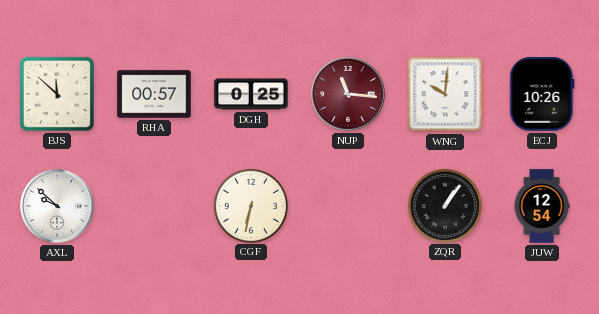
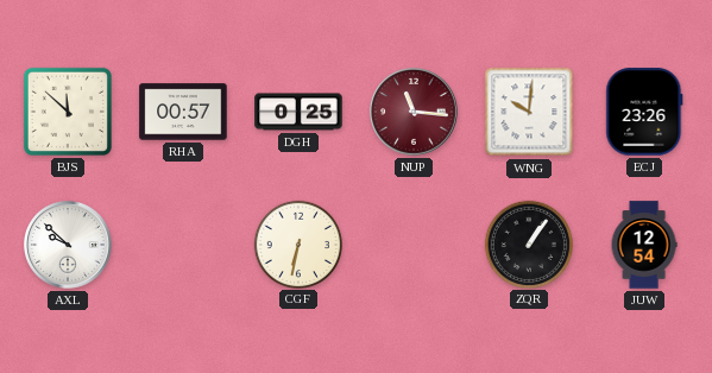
ECJ: 10:26 -> 23:26
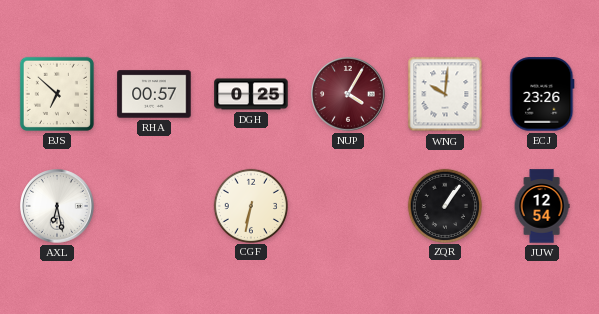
BJS: 11:52 -> 6:52
NUP: 11:16 -> 4:05
AXL: 9:52 -> 6:28
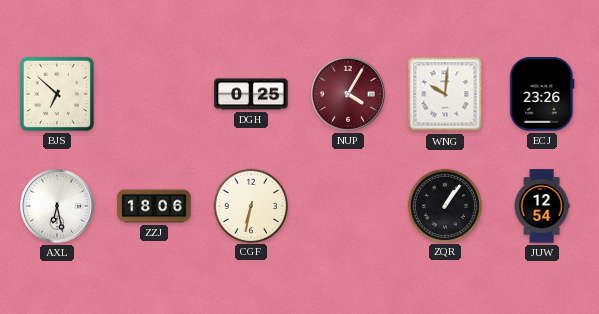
RHA: 00:57 -> none
ZZJ: none -> 18:06
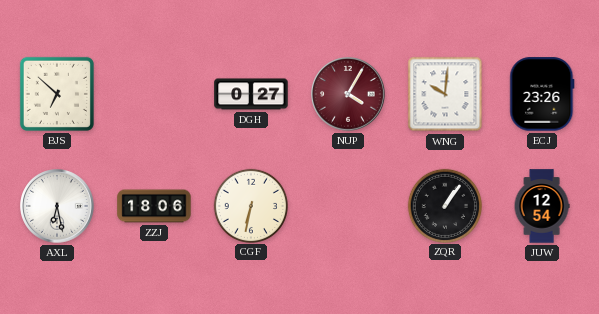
DGH: 0:25 -> 0:27
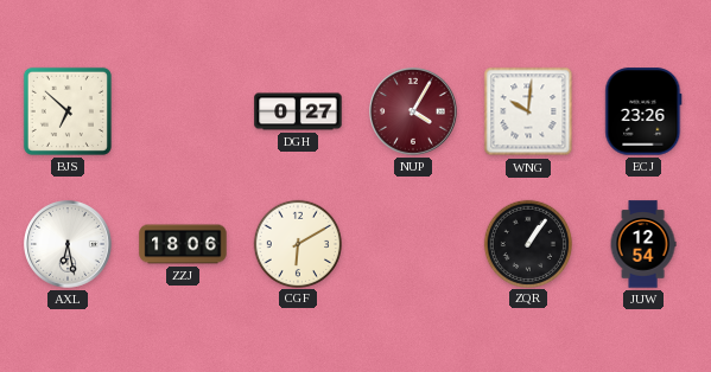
CGF: 6:32 -> 6:10
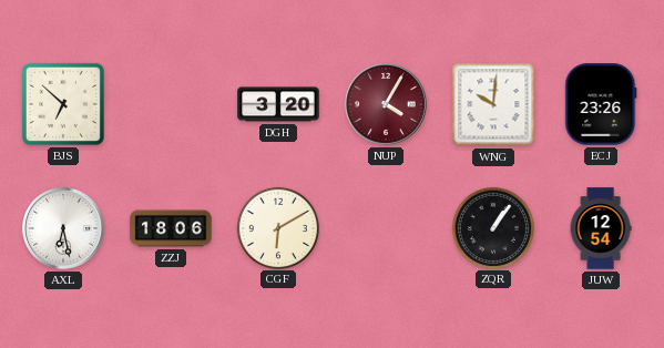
DGH: 0:27 -> 3:20
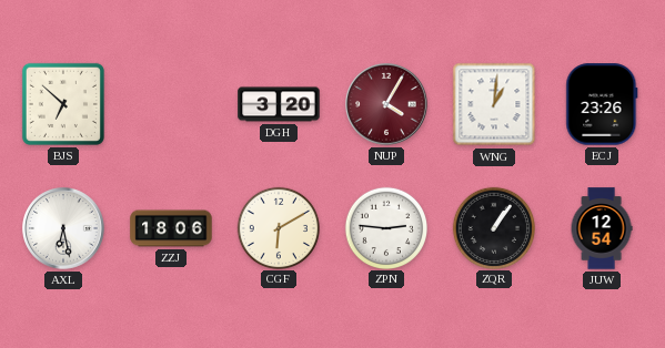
WNG: 10:01 -> 1:01
ZPN: none -> 2:46
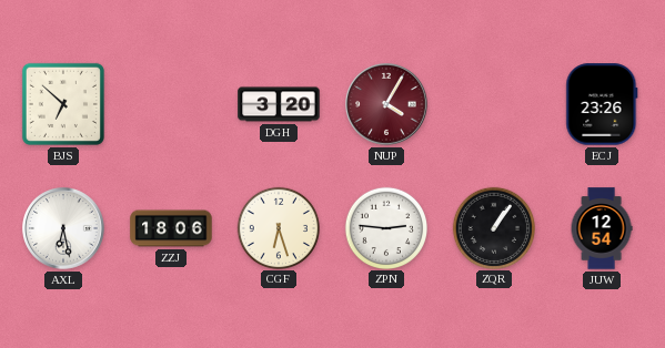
WNG: 1:01 -> none
CGF: 6:10 -> 6:27
